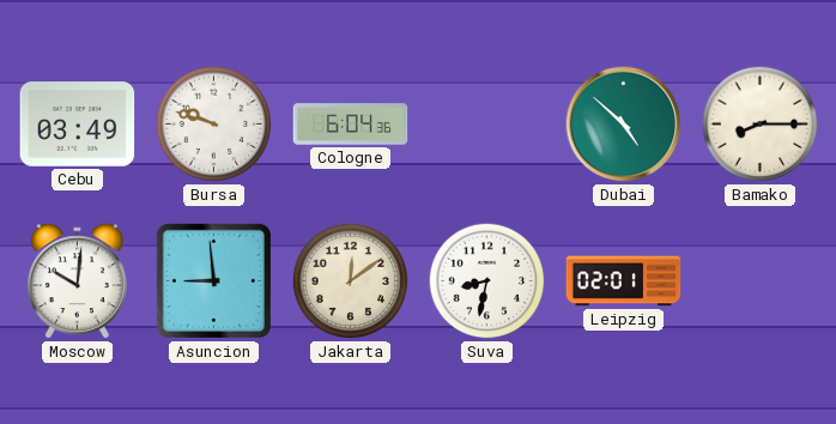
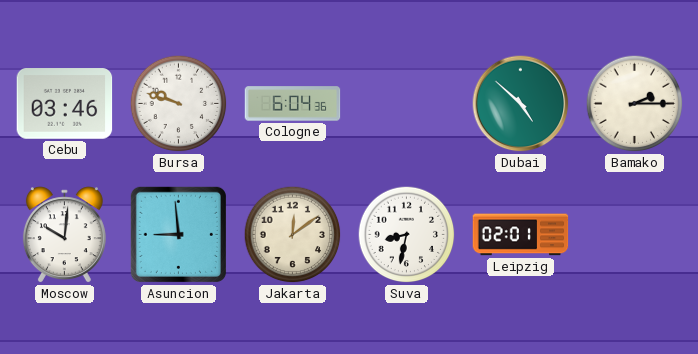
Cebu: 03:49 -> 03:46
Bamako: 8:15 -> 2:15
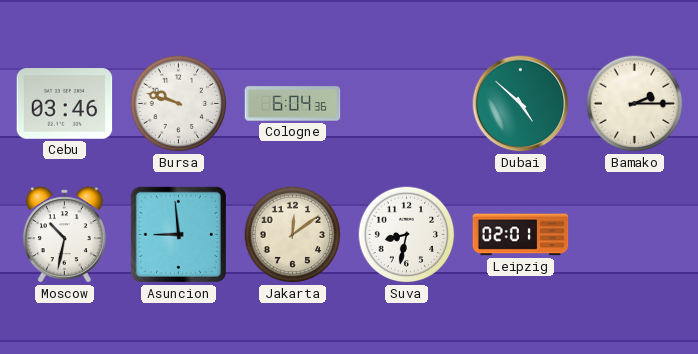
Moscow: 10:01 -> 10:32
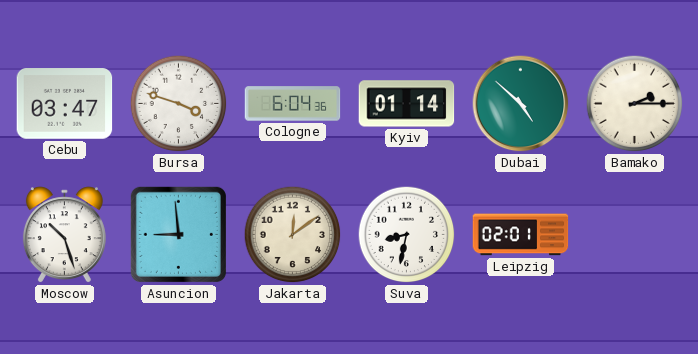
Cebu: 03:46 -> 03:47
Bursa: 9:48 -> 3:48
Kyiv: none -> 01:14
Moscow: 10:32 -> 10:27
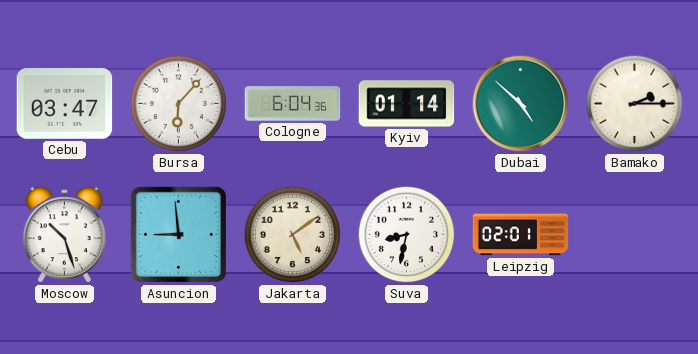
Bursa: 3:48 -> 6:07
Jakarta: 12:09 -> 5:09
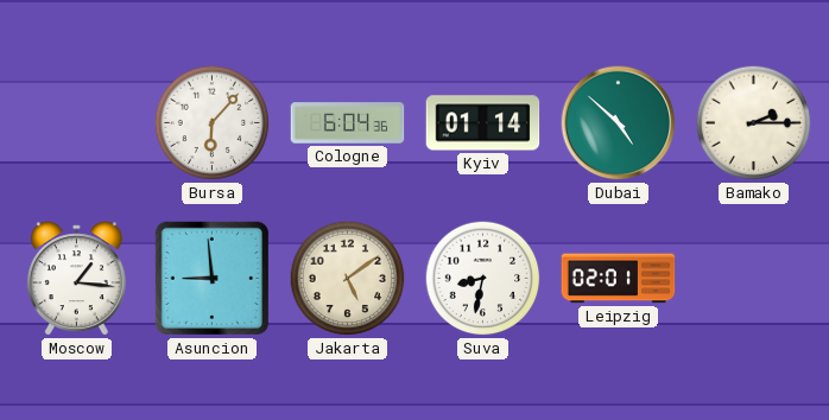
Cebu: 03:47 -> none
Moscow: 10:27 -> 1:16
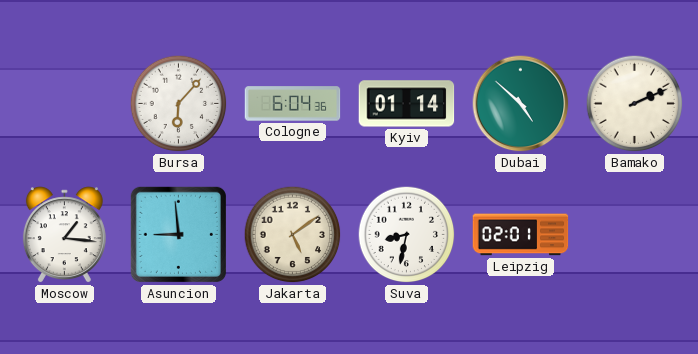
Bamako: 2:15 -> 2:11
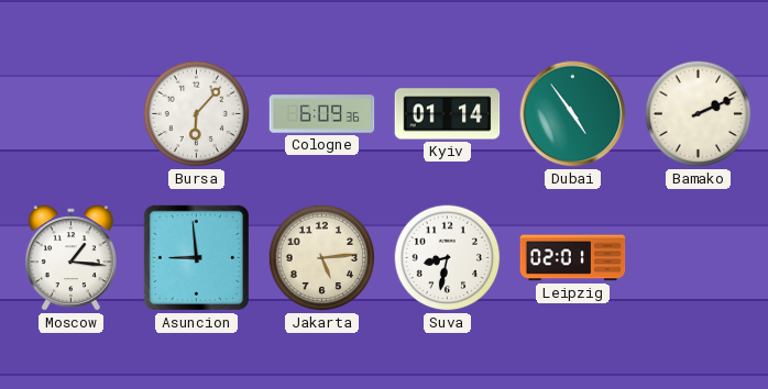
Cologne: 6:04 -> 6:09
Dubai: 4:52 -> 4:54
Jakarta: 5:09 -> 5:14
